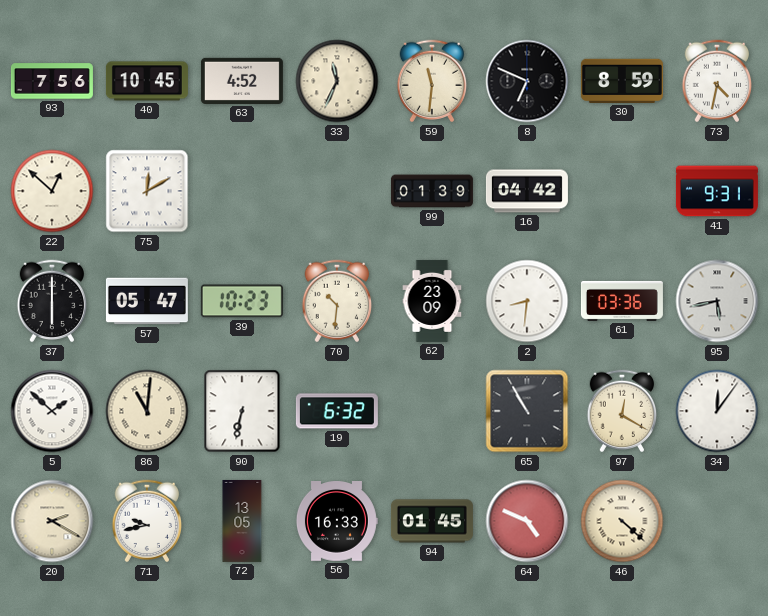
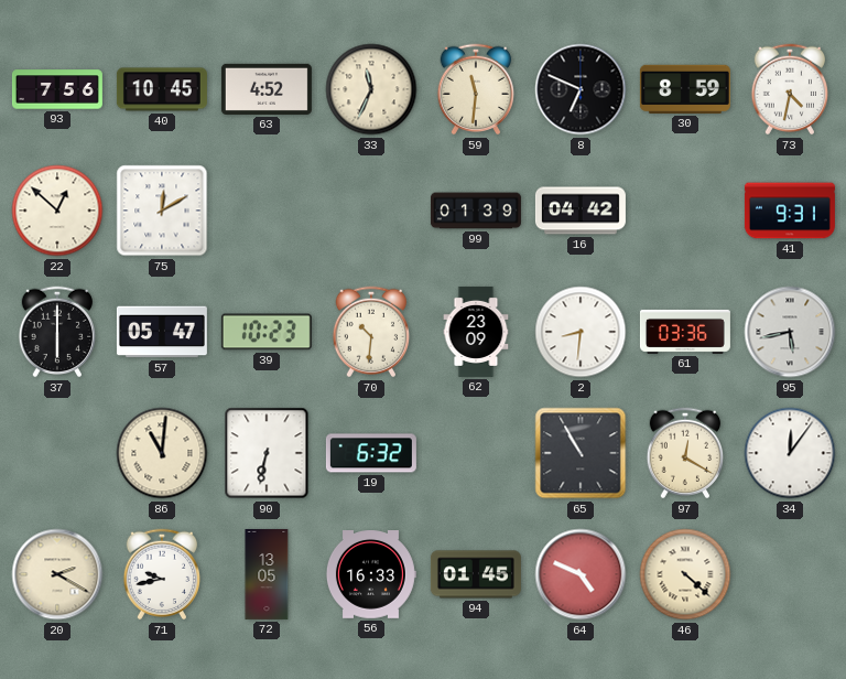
5: 1:52 -> none
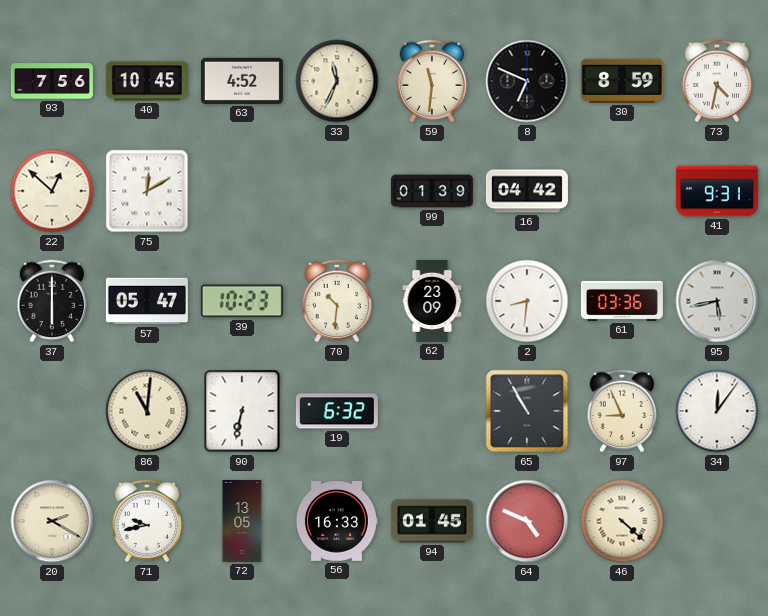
97: 12:20 -> 8:56
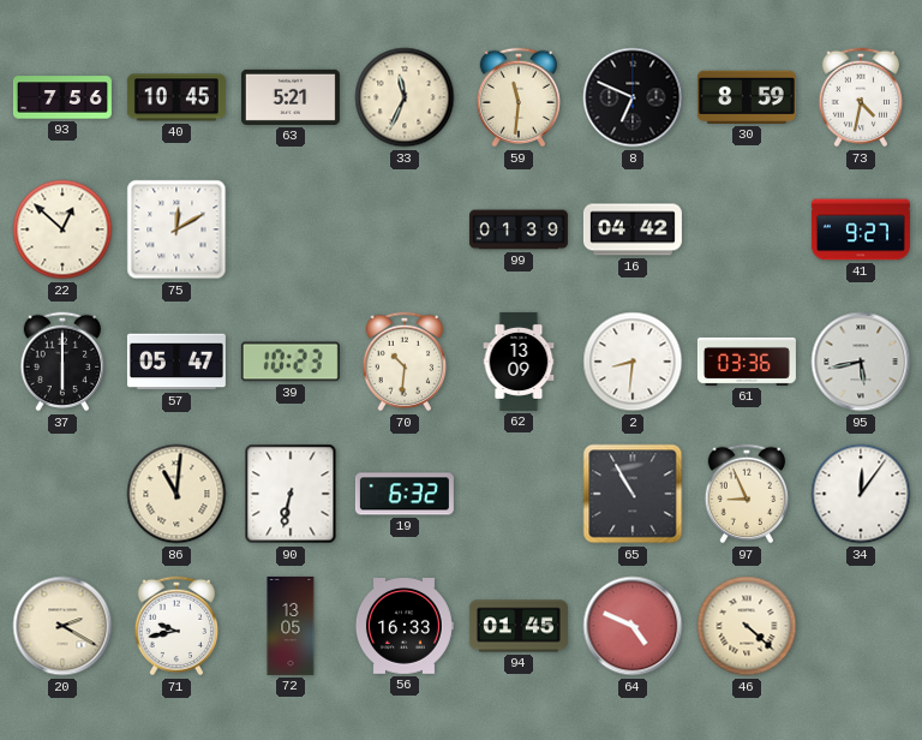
63: 4:52 -> 5:21
41: 9:31 -> 9:27
62: 23:09 -> 13:09
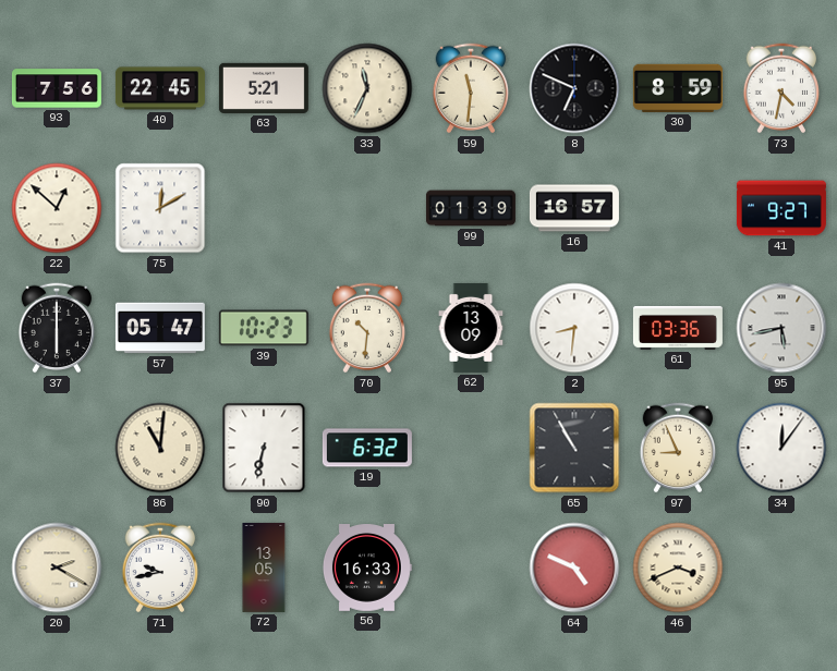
40: 10:45 -> 22:45
16: 04:42 -> 16:57
94: 01:45 -> none
46: 4:22 -> 3:41
